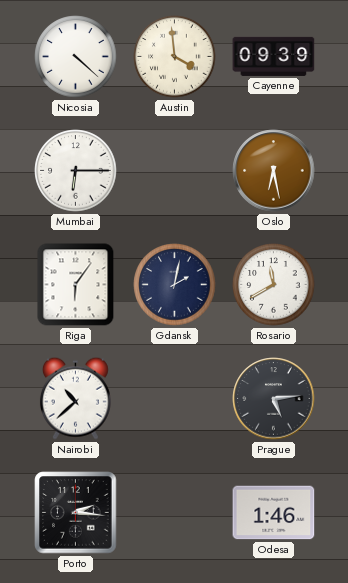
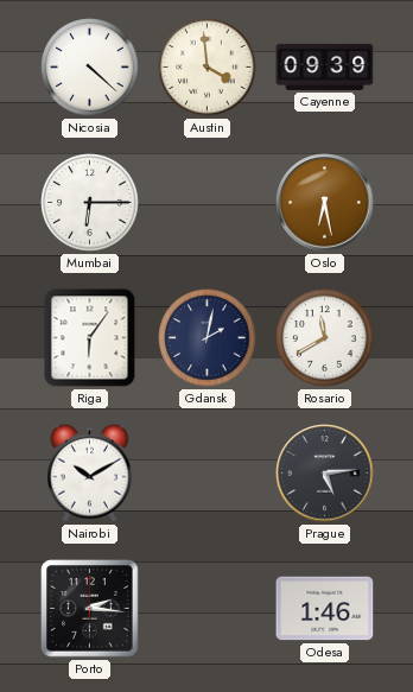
Nairobi: 10:38 -> 10:10
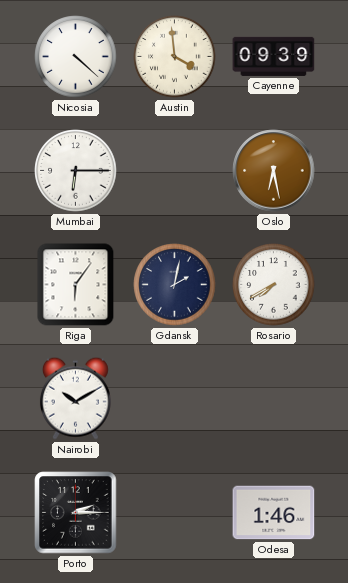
Rosario: 11:40 -> 7:40
Prague: 5:14 -> none
Porto: 2:16 -> 2:15
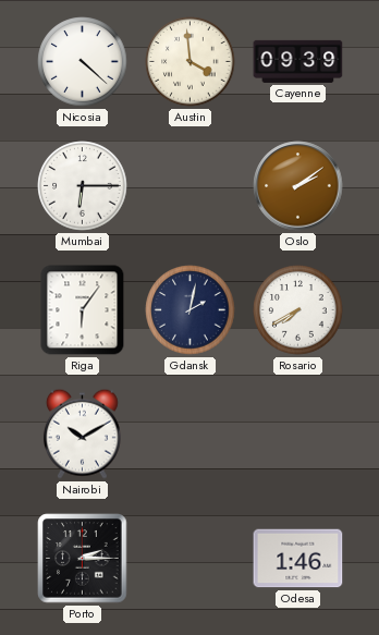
Oslo: 6:28 -> 2:09
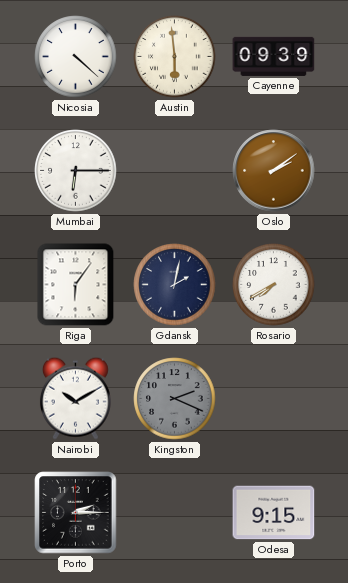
Austin: 3:59 -> 5:59
Kingston: none -> 2:19
Odesa: 1:46 -> 9:15
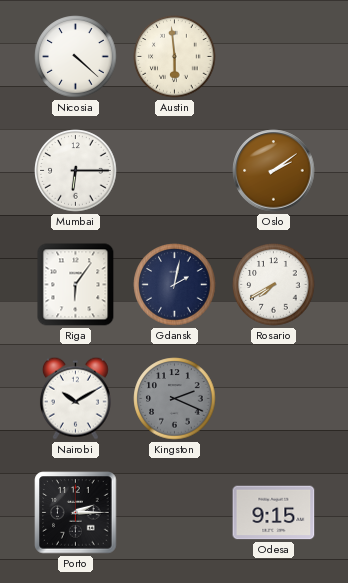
Cayenne: 09:39 -> none
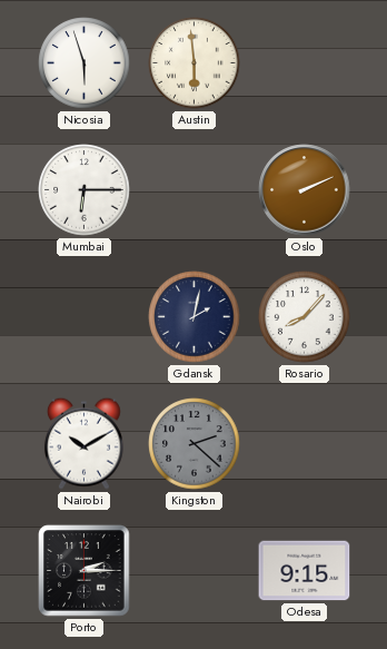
Nicosia: 4:22 -> 5:57
Oslo: 2:09 -> 2:11
Riga: 6:06 -> none
Rosario: 7:40 -> 8:07
Kingston: 2:19 -> 2:22
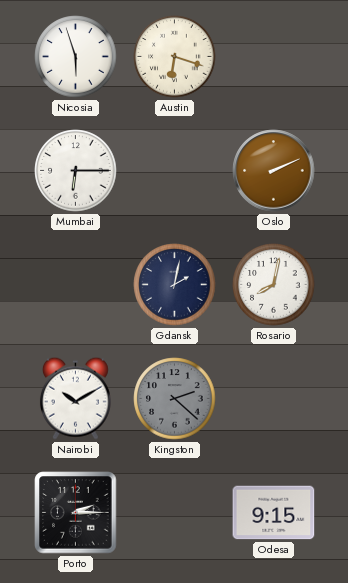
Austin: 5:59 -> 6:18
Rosario: 8:07 -> 8:02
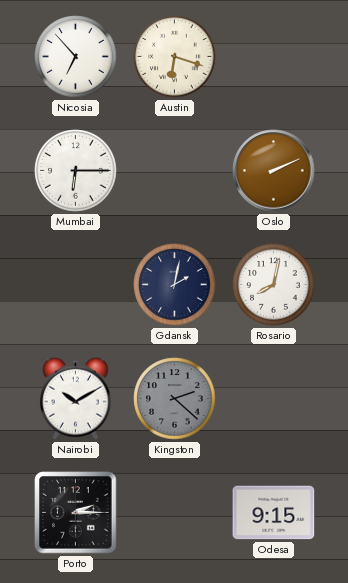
Nicosia: 5:57 -> 6:53
